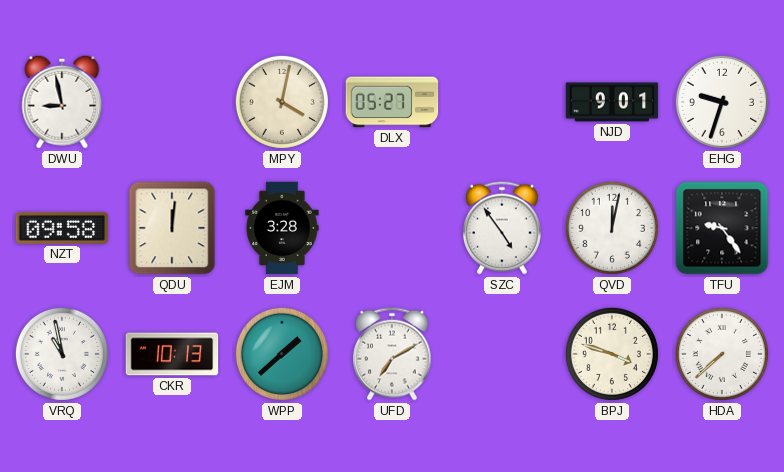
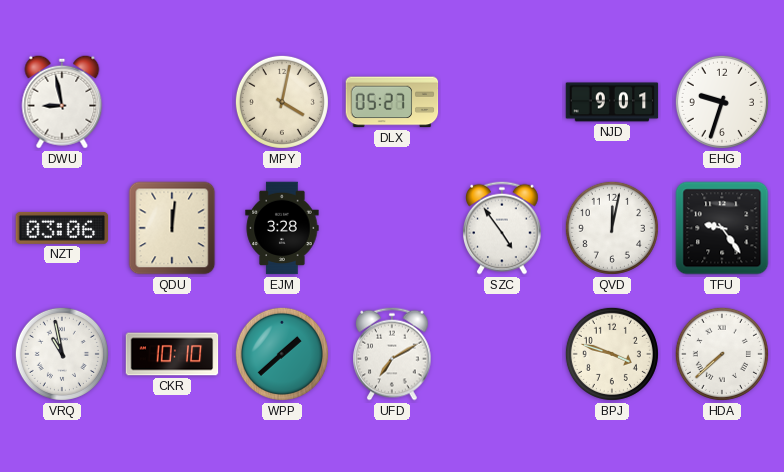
NZT: 09:58 -> 03:06
CKR: 10:13 -> 10:10
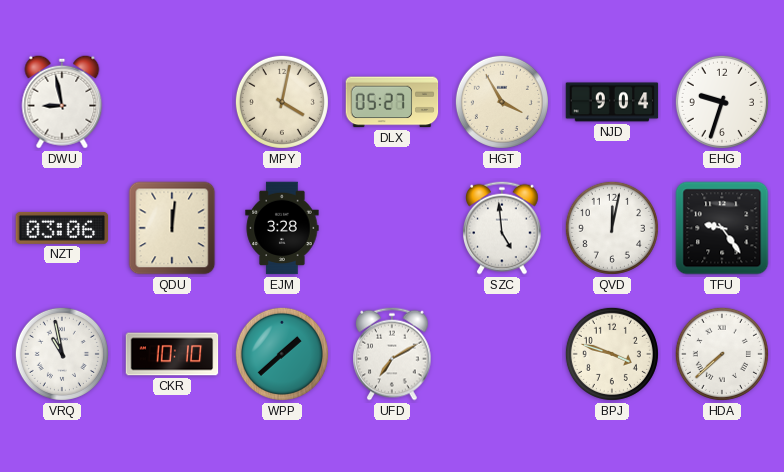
HGT: none -> 3:55
NJD: 9:01 -> 9:04
SZC: 4:54 -> 4:59
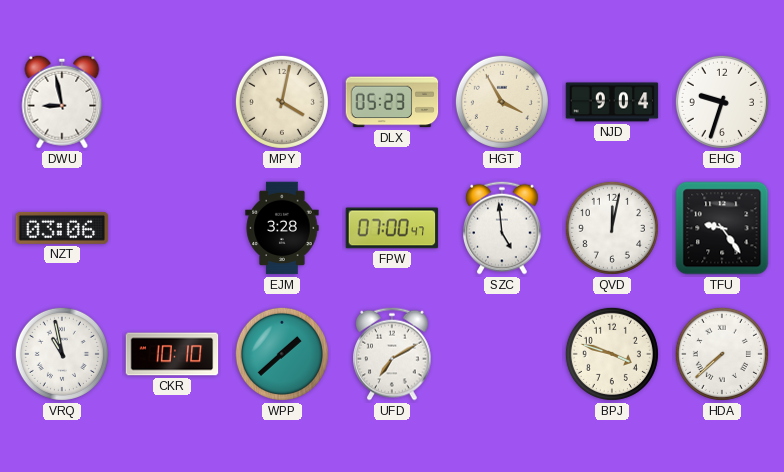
DLX: 05:27 -> 05:23
QDU: 12:01 -> none
FPW: none -> 07:00
